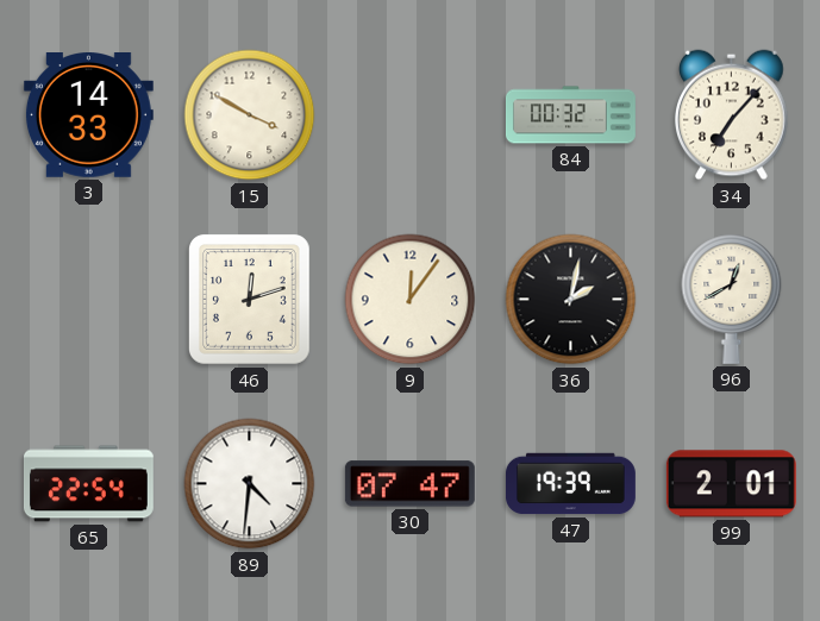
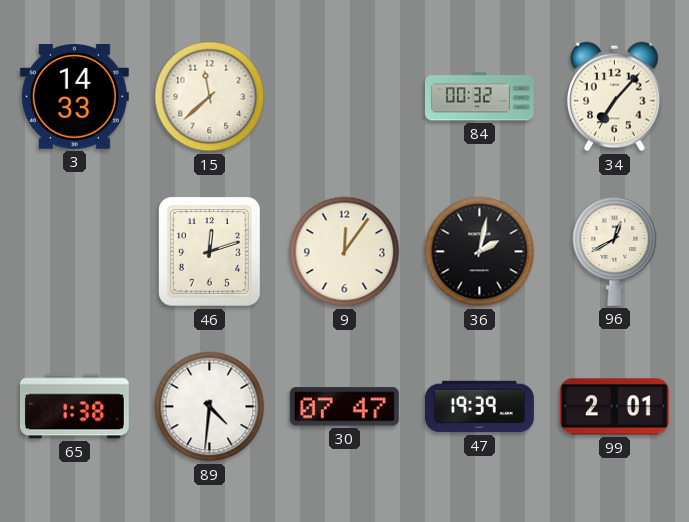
15: 3:50 -> 11:38
65: 22:54 -> 1:38
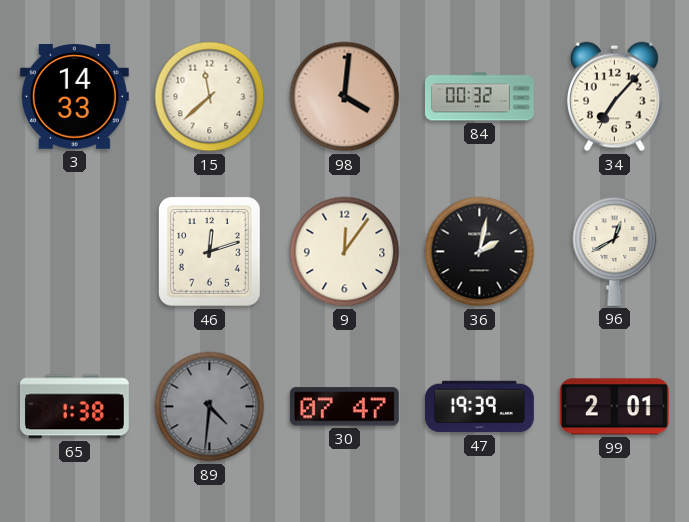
98: none -> 4:01
89 dial: white -> grey
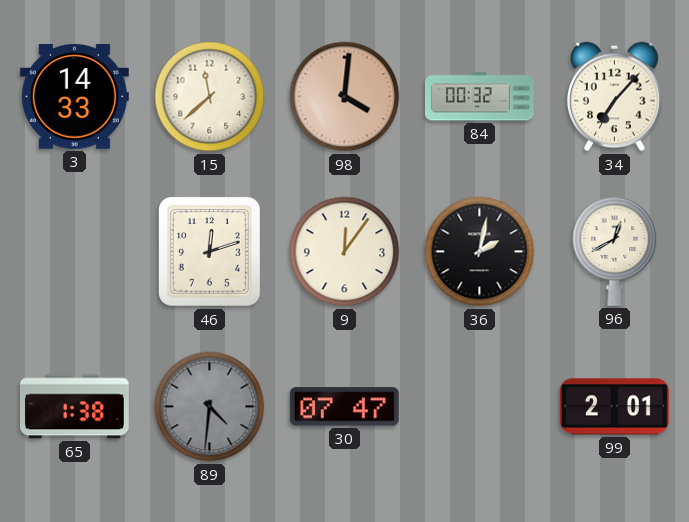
47: 19:39 -> none
